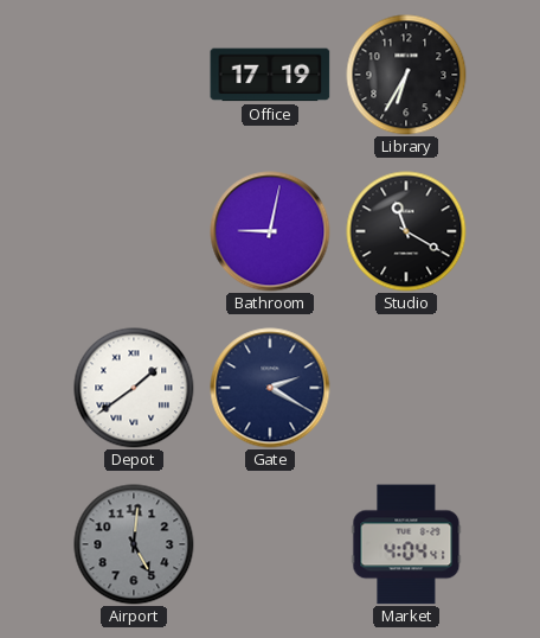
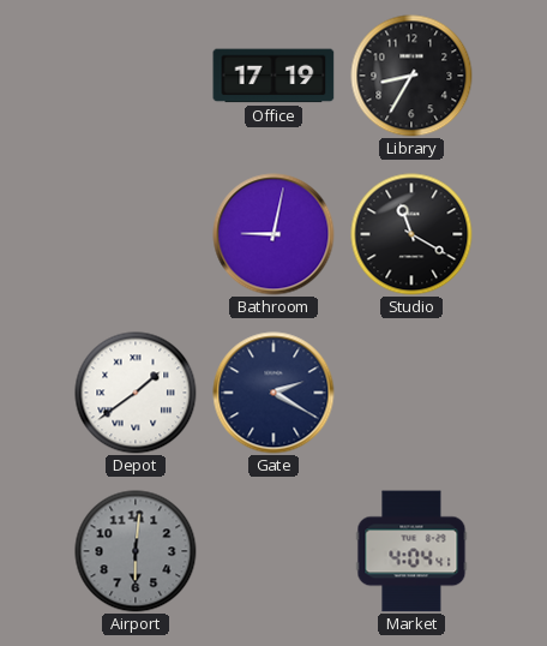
Library: 6:35 -> 8:35
Airport: 5:01 -> 6:01
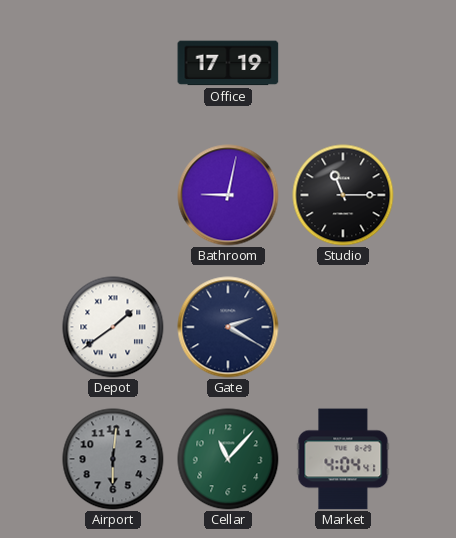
Library: 8:35 -> none
Studio: 11:20 -> 11:15
Cellar: none -> 11:07
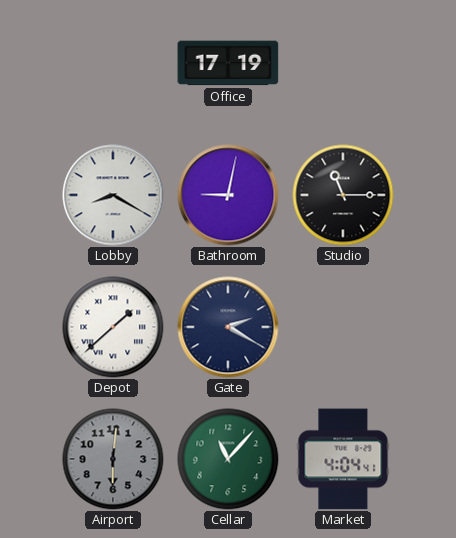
Lobby: none -> 8:20
Depot: 1:39 -> 1:38
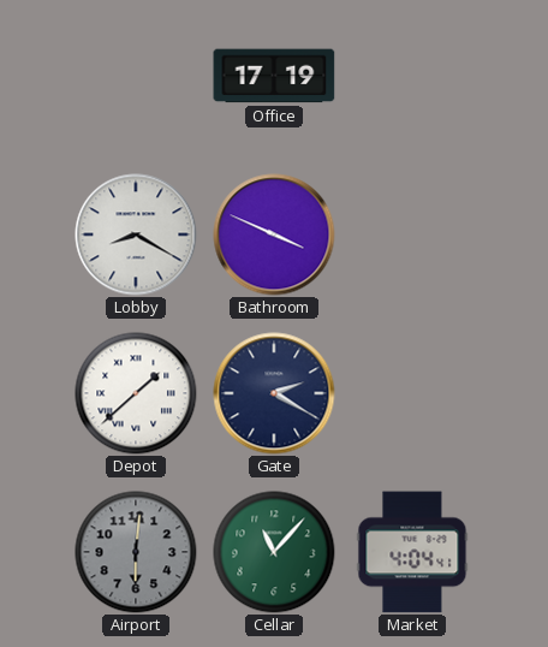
Bathroom: 9:02 -> 3:49
Studio: 11:15 -> none
